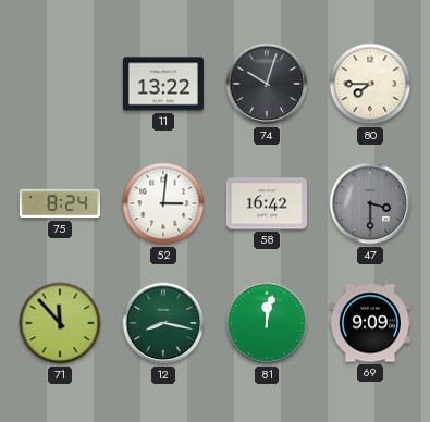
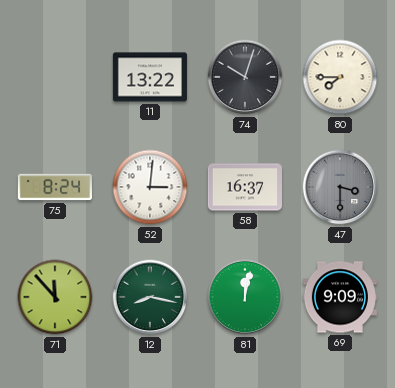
58: 16:42 -> 16:37
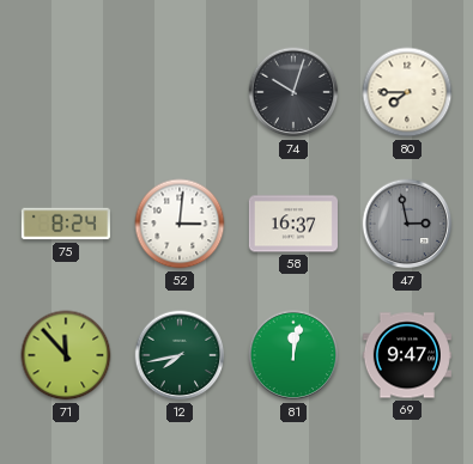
11: 13:22 -> none
47: 3:30 -> 2:58
12: 8:17 -> 7:43
69: 9:09 -> 9:47
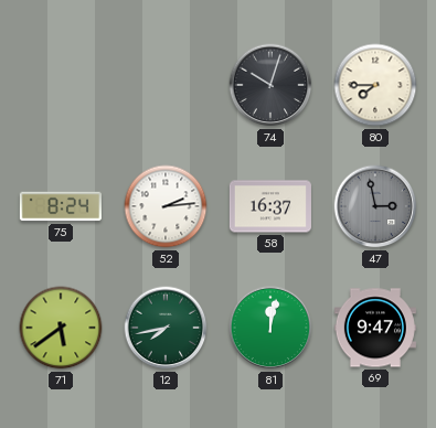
52: 3:01 -> 2:14
71: 11:53 -> 5:39
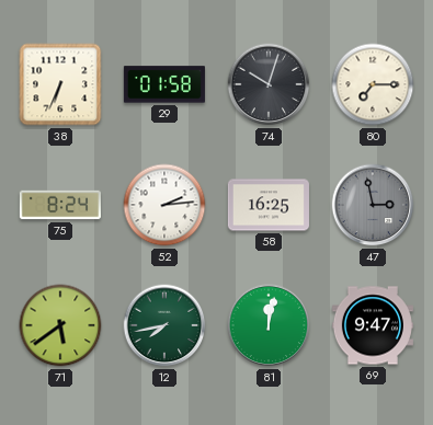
38: none -> 6:34
29: none -> 01:58
80: 7:45 -> 7:15
58: 16:37 -> 16:25
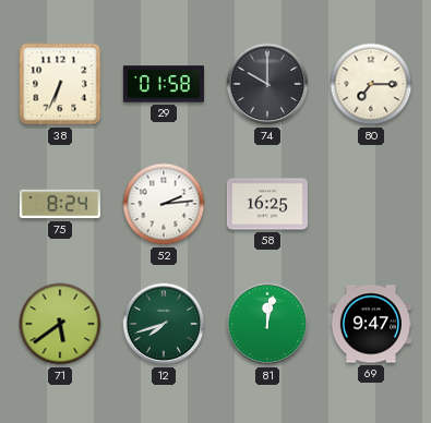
74: 10:03 -> 10:00
47: 2:58 -> none
12: 7:43 -> 7:42
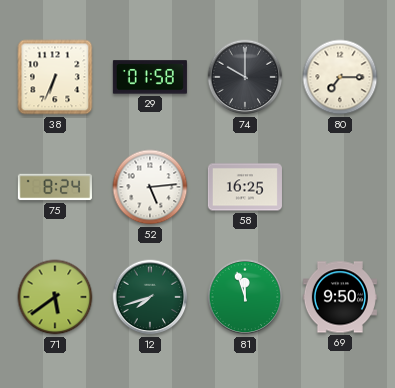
52: 2:14 -> 5:14
81: 12:02 -> 11:57
69: 9:47 -> 9:50
